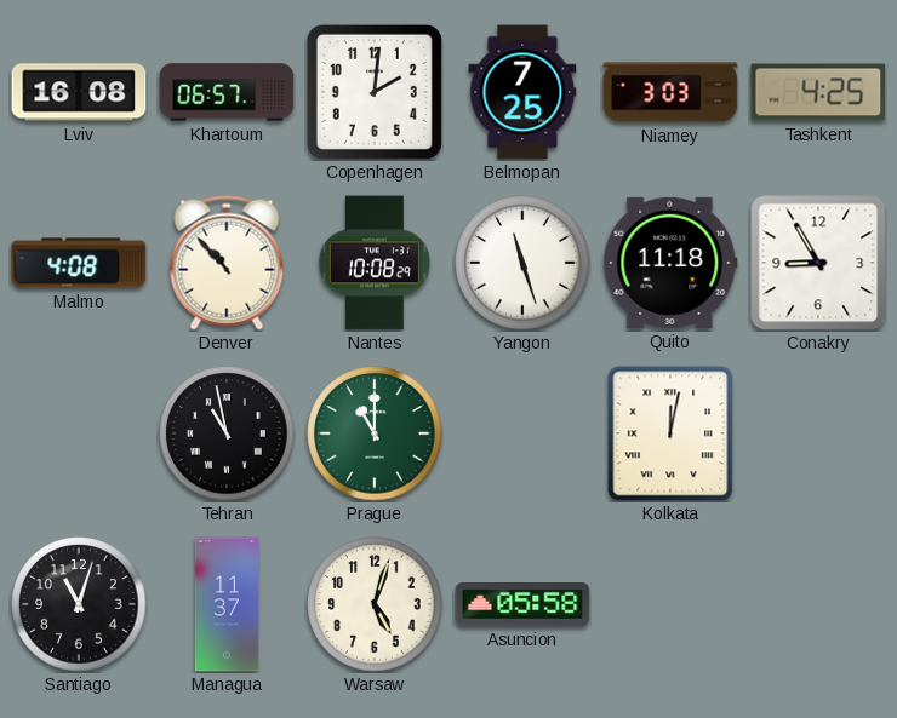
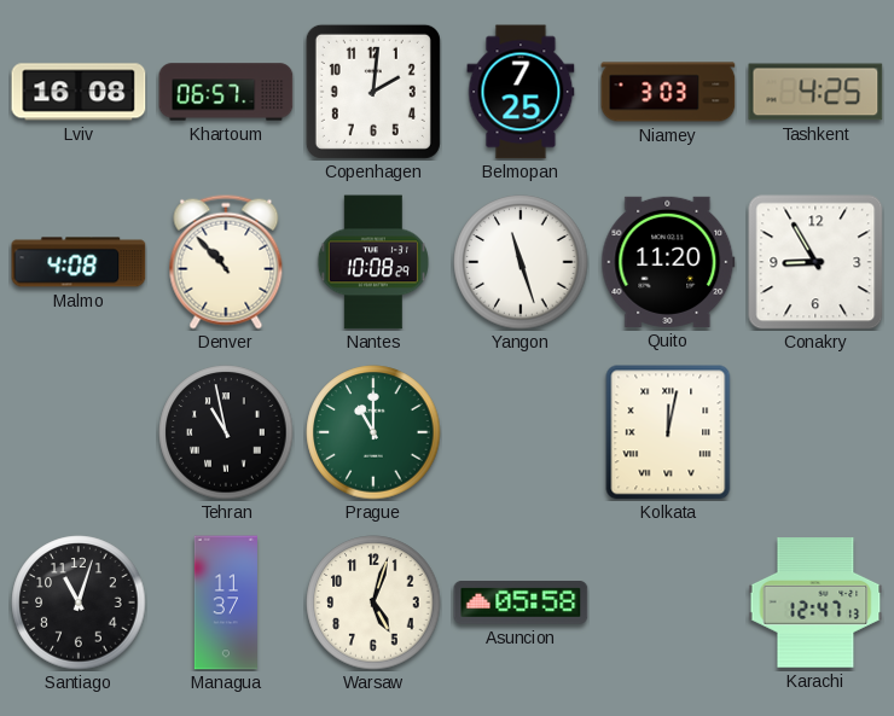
Quito: 11:18 -> 11:20
Karachi: none -> 12:47
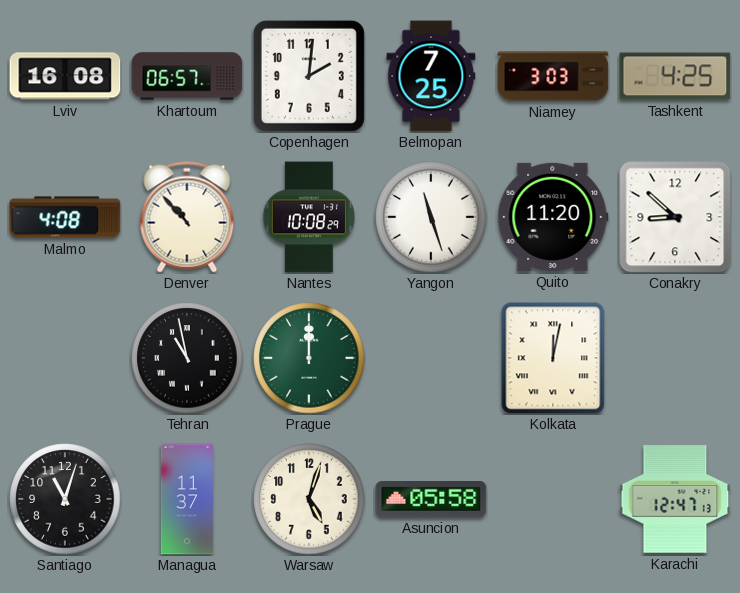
Conakry: 8:55 -> 8:52
Prague: 11:00 -> 12:00
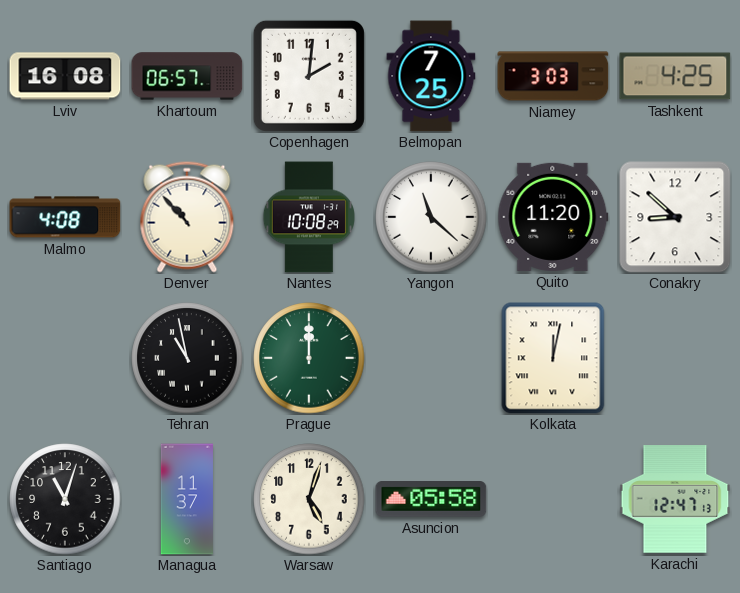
Yangon: 11:27 -> 11:22
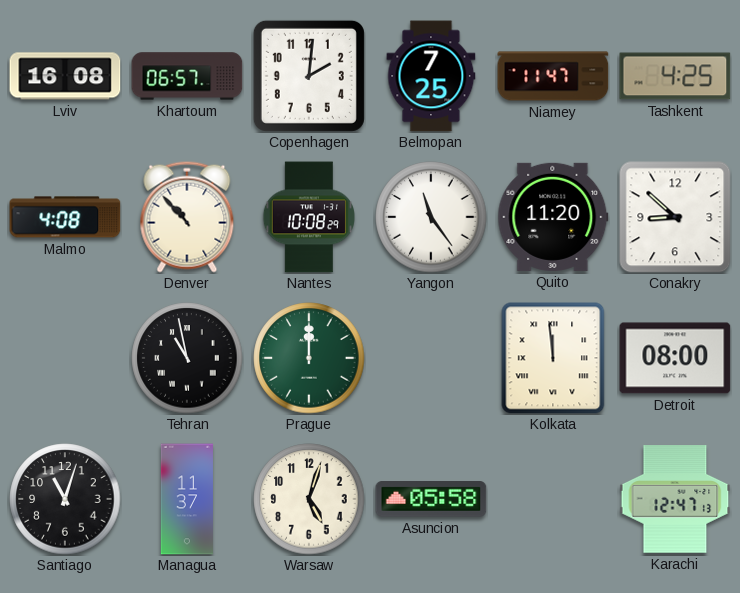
Niamey: 3:03 -> 11:47
Yangon: 11:22 -> 11:24
Kolkata: 12:02 -> 11:59
Detroit: none -> 08:00
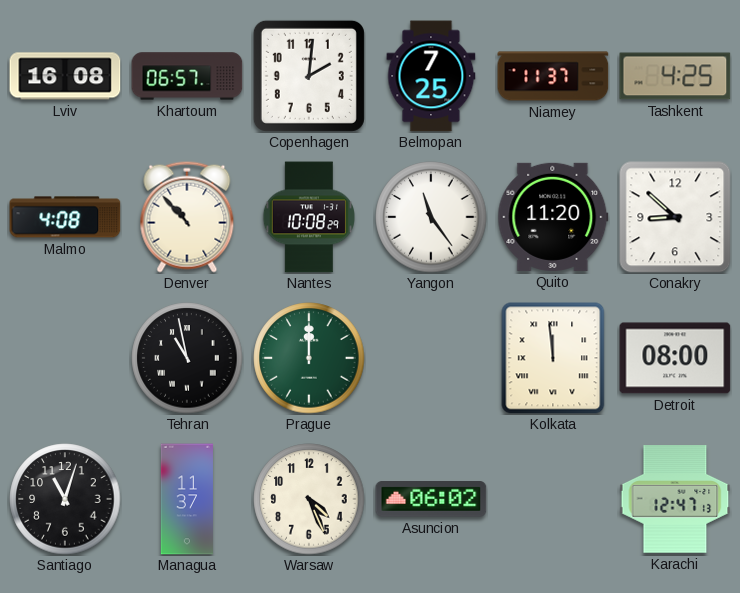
Niamey: 11:47 -> 11:37
Warsaw: 5:03 -> 4:26
Asuncion: 05:58 -> 06:02
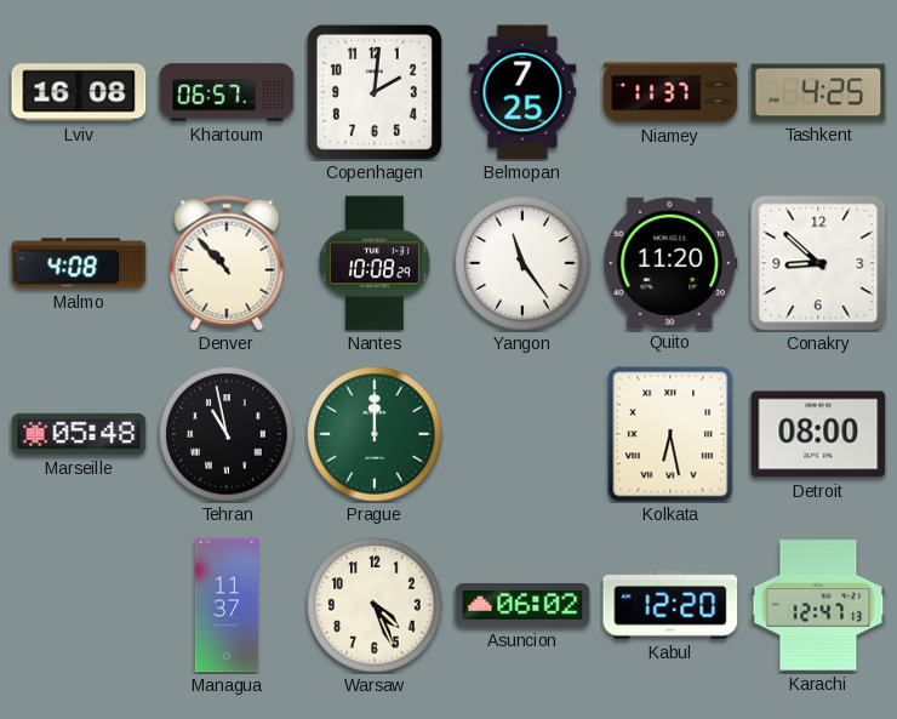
Marseille: none -> 05:48
Kolkata: 11:59 -> 6:28
Santiago: 11:03 -> none
Kabul: none -> 12:20
